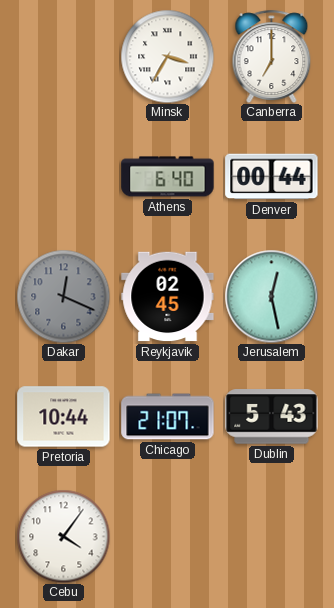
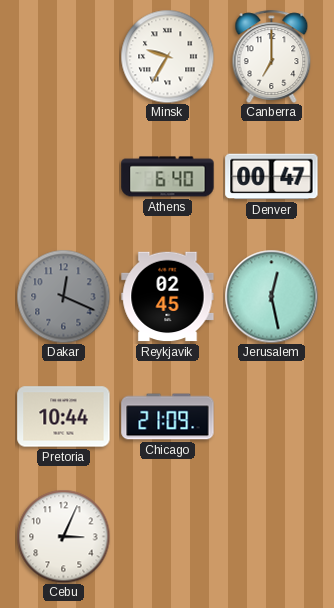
Minsk: 3:35 -> 9:35
Denver: 00:44 -> 00:47
Chicago: 21:07 -> 21:09
Dublin: 5:43 -> none
Cebu: 4:06 -> 3:04
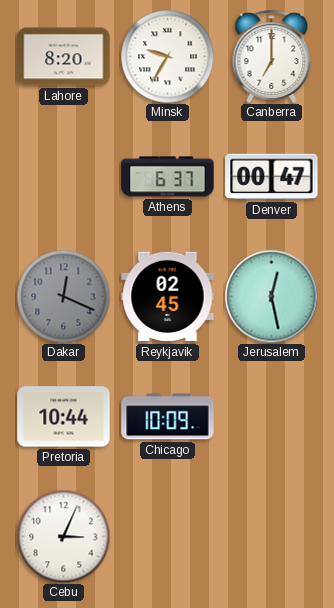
Lahore: none -> 8:20
Athens: 6:40 -> 6:37
Chicago: 21:09 -> 10:09
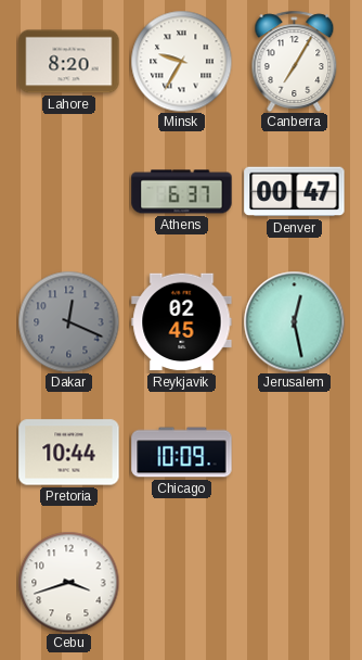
Canberra: 7:00 -> 7:05
Cebu: 3:04 -> 3:42
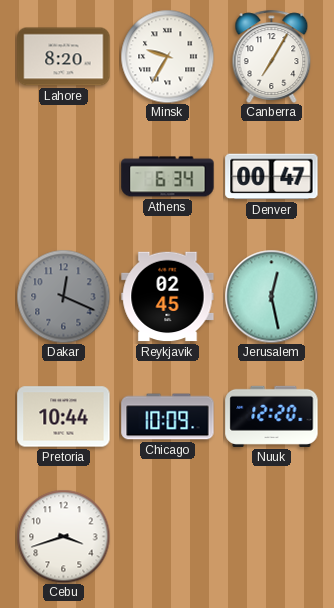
Athens: 6:37 -> 6:34
Nuuk: none -> 12:20
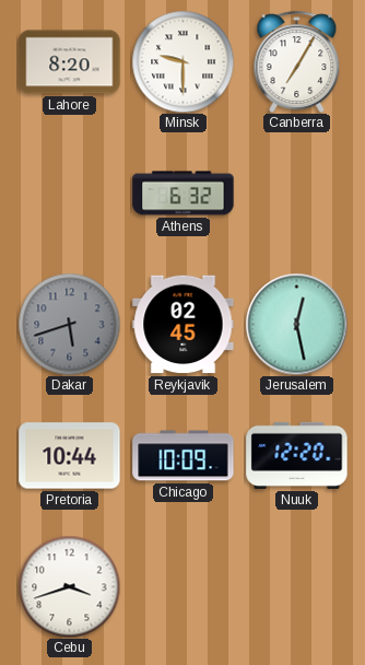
Minsk: 9:35 -> 9:30
Athens: 6:34 -> 6:32
Denver: 00:47 -> none
Dakar: 12:19 -> 5:42
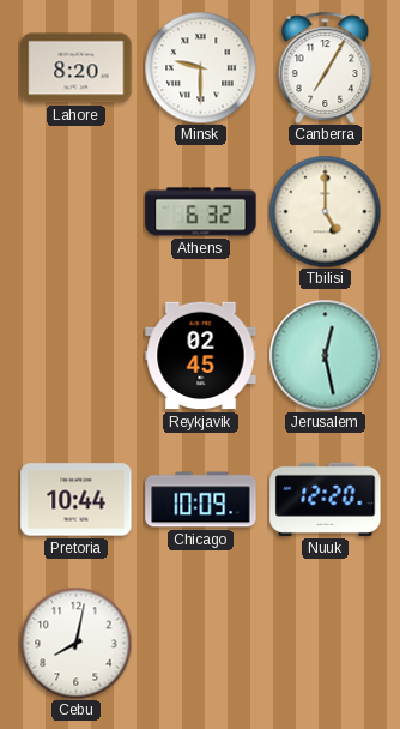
Tbilisi: none -> 5:00
Dakar: 5:42 -> none
Cebu: 3:42 -> 8:02
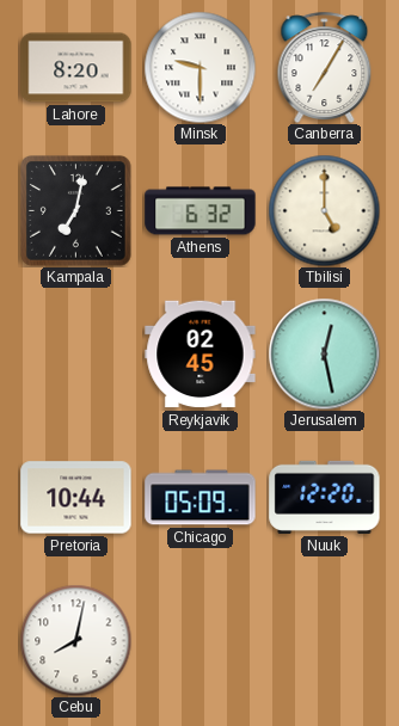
Kampala: none -> 7:02
Chicago: 10:09 -> 05:09
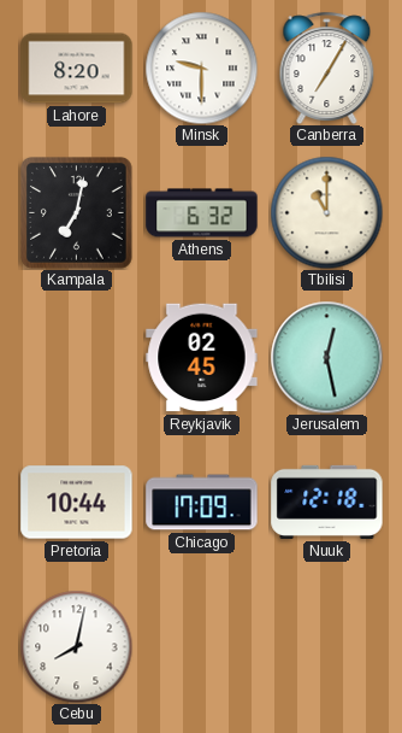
Tbilisi: 5:00 -> 11:00
Chicago: 05:09 -> 17:09
Nuuk: 12:20 -> 12:18
